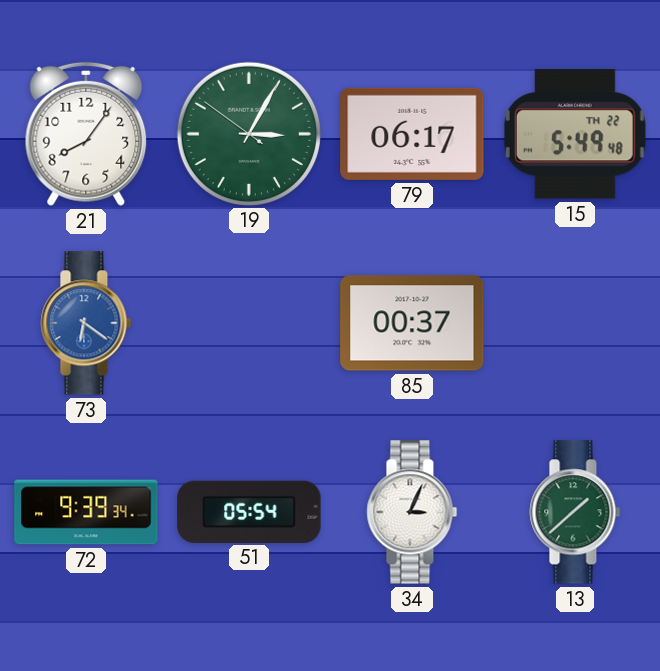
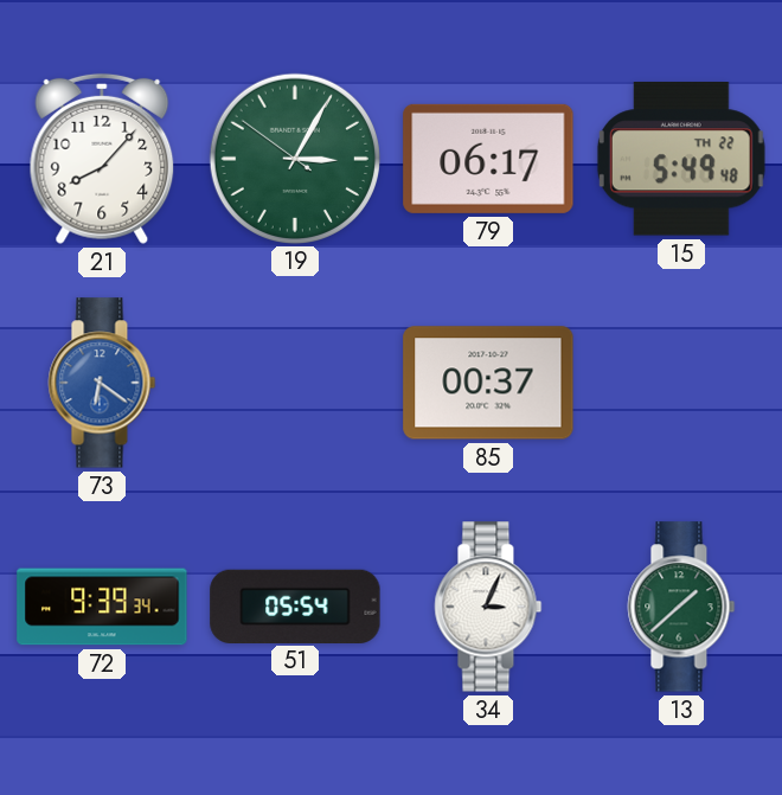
21: 8:06 -> 8:07
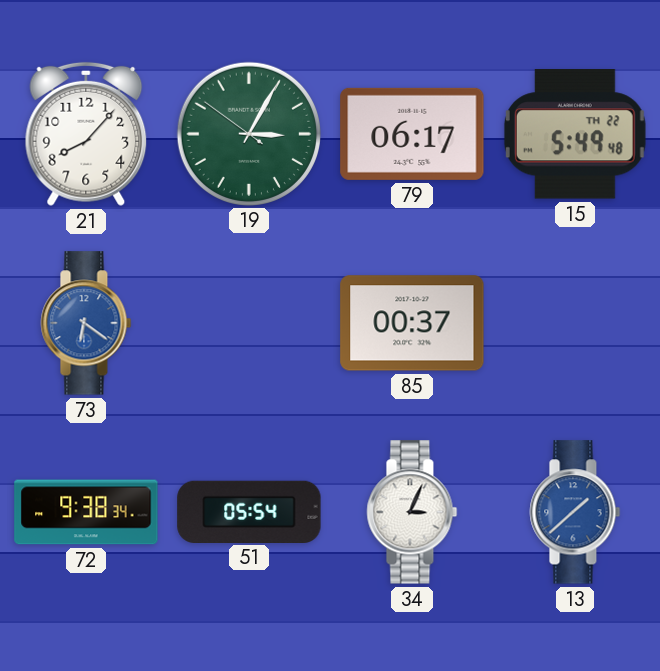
72: 9:39 -> 9:38
13 dial: green -> blue
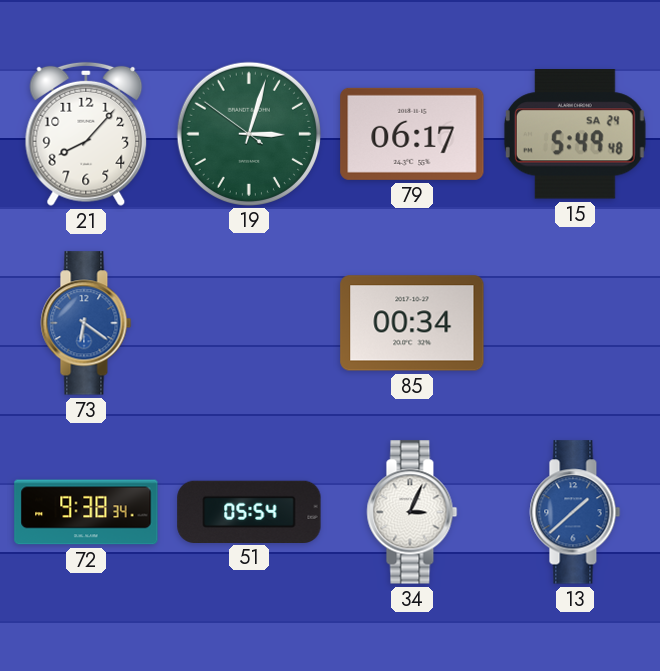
19: 3:04 -> 3:02
15 date: TH 22 -> SA 24
85: 00:37 -> 00:34
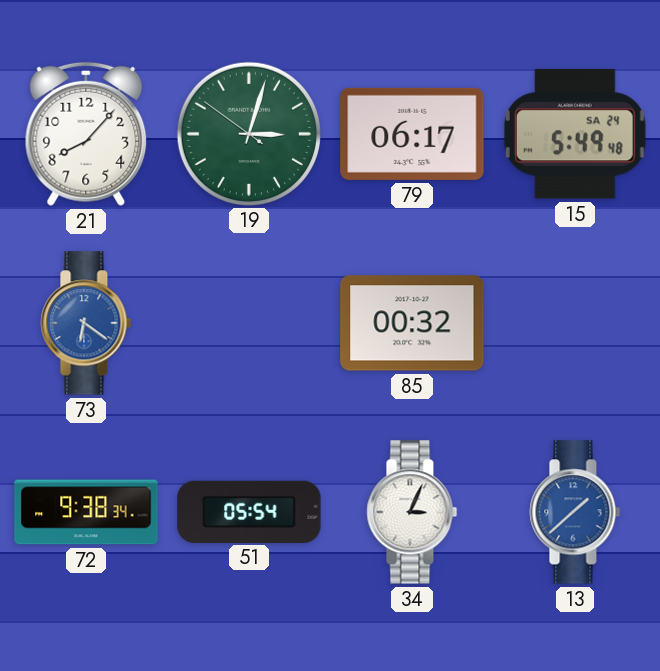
85: 00:34 -> 00:32
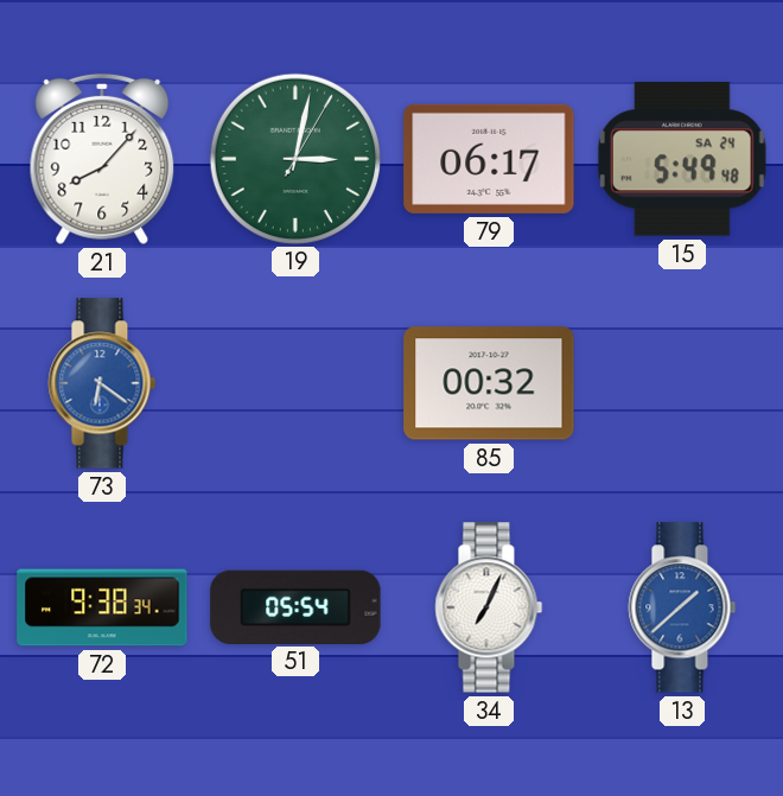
19: 3:02:51 -> 3:02:05
34: 3:04 -> 7:04
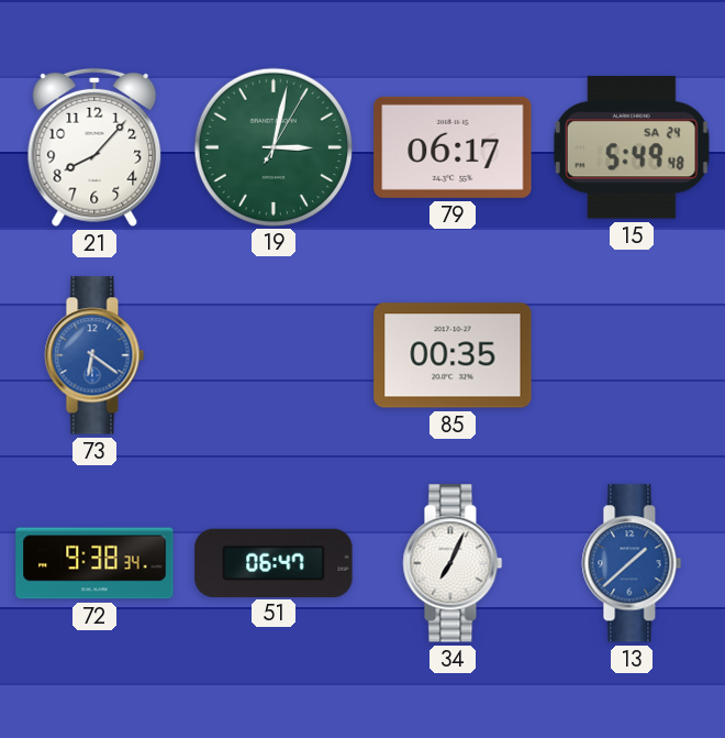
85: 00:32 -> 00:35
51: 05:54 -> 06:47
